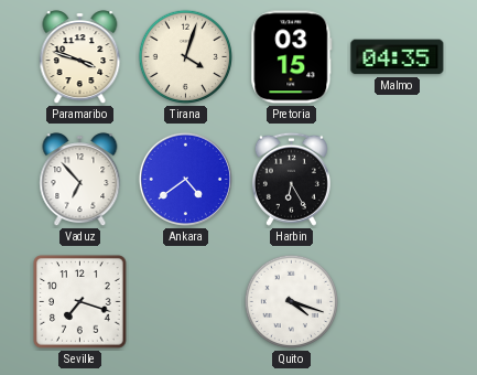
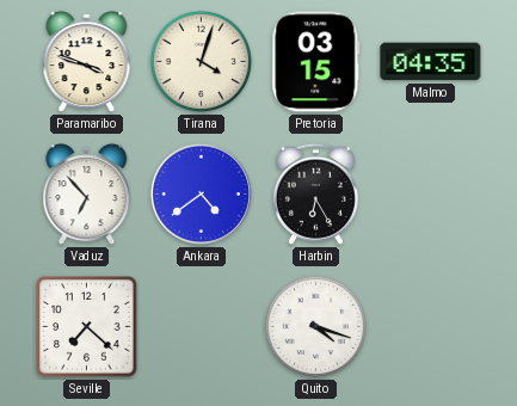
Seville: 7:18 -> 7:22
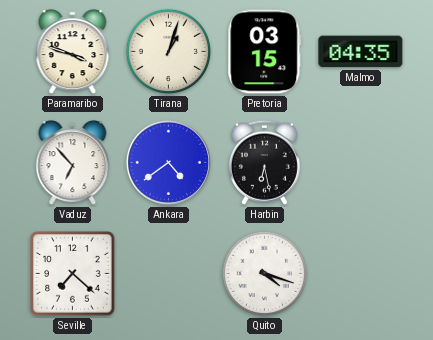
Tirana: 4:03 -> 1:03
Harbin: 6:25 -> 6:28
